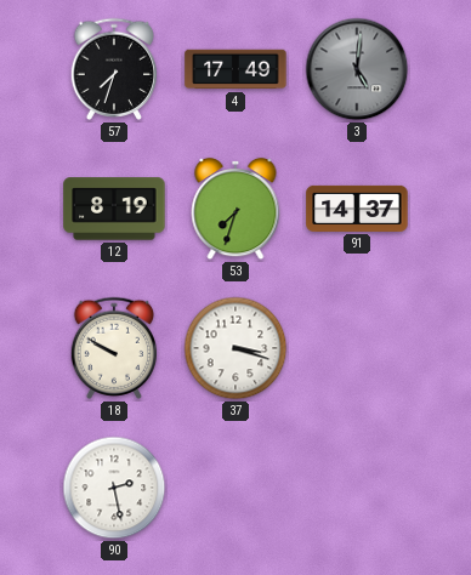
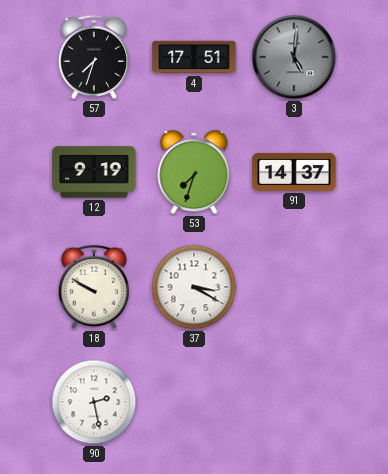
4: 17:49 -> 17:51
12: 8:19 -> 9:19
37: 3:18 -> 3:20
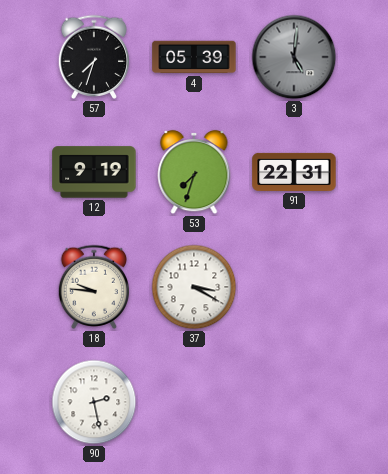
4: 17:51 -> 05:39
91: 14:37 -> 22:31
18: 9:50 -> 9:46
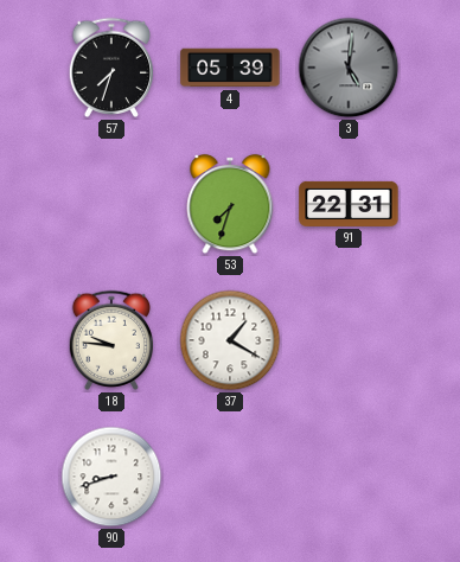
12: 9:19 -> none
37: 3:20 -> 1:20
90: 2:28 -> 8:42
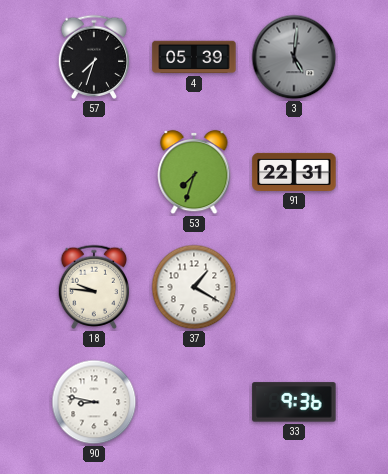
90: 8:42 -> 8:47
33: none -> 9:36
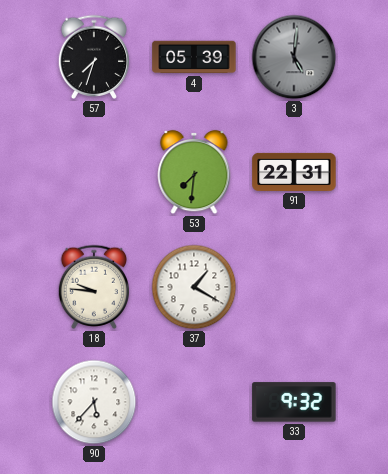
53: 7:33 -> 7:31
90: 8:47 -> 5:37
33: 9:36 -> 9:32
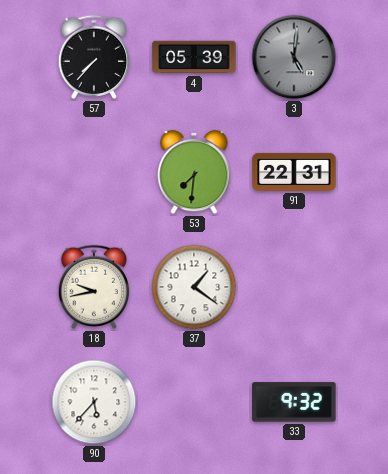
57: 7:33 -> 7:37
18: 9:46 -> 9:43
37: 1:20 -> 1:21
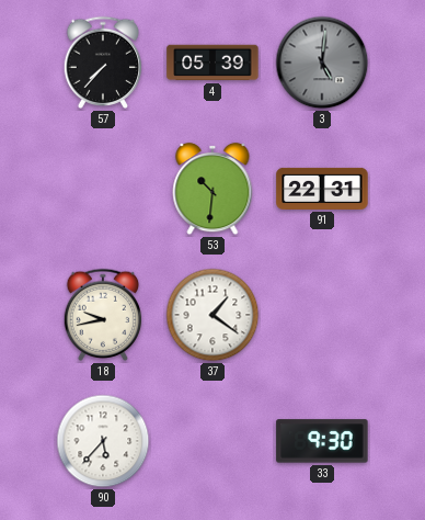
53: 7:31 -> 10:31
33: 9:32 -> 9:30
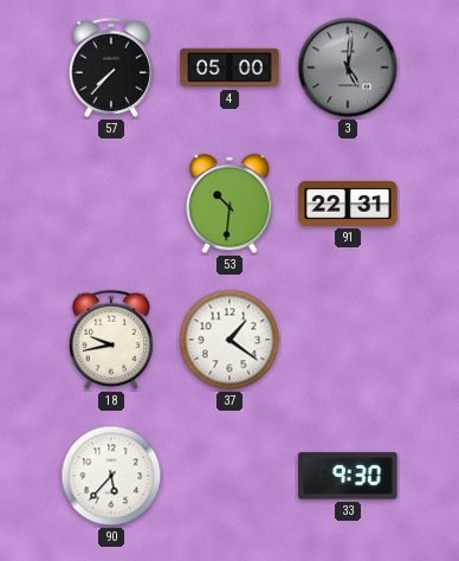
4: 05:39 -> 05:00
